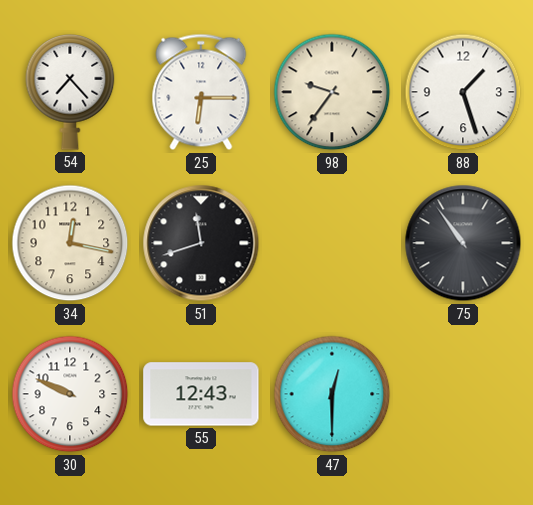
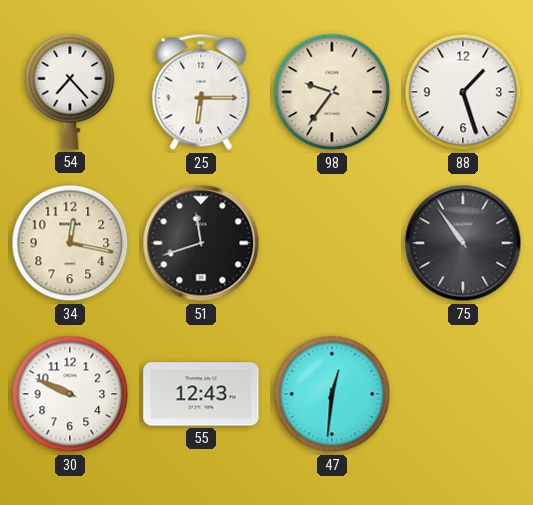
47: 12:30 -> 12:31
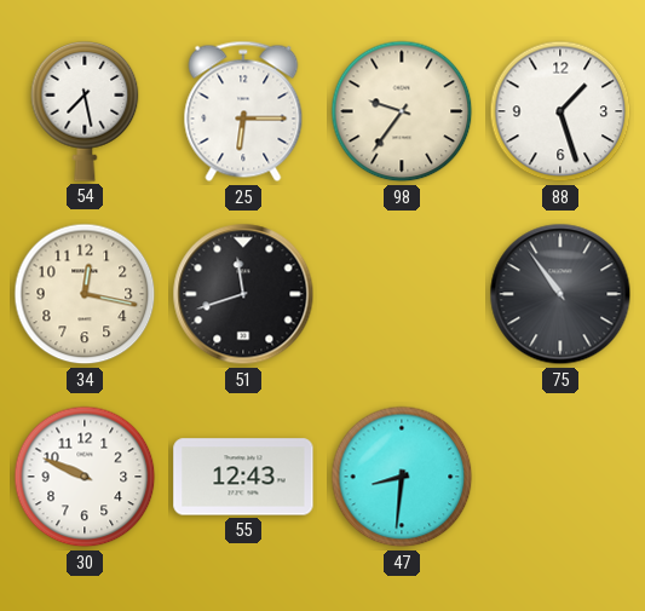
54: 7:23 -> 7:28
47: 12:31 -> 8:31
